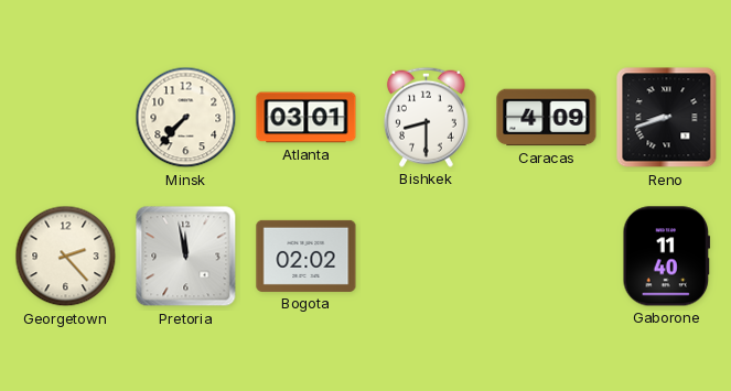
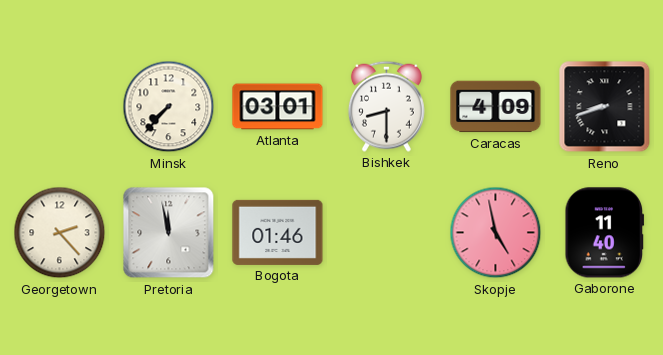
Bogota: 02:02 -> 01:46
Skopje: none -> 4:58
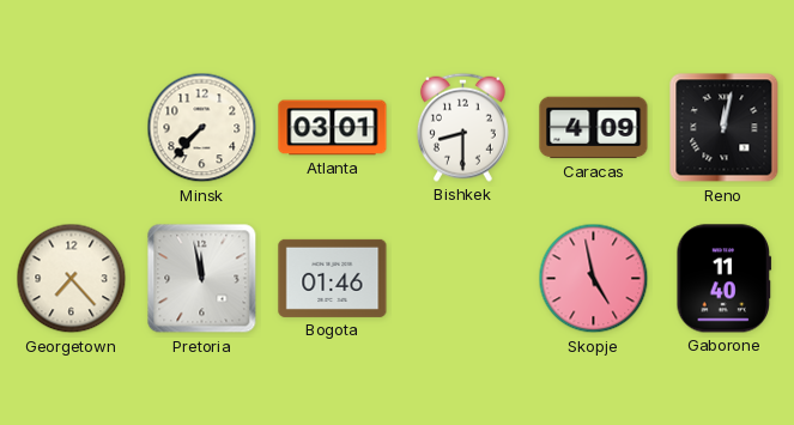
Reno: 8:42 -> 12:02
Georgetown: 2:23 -> 7:23
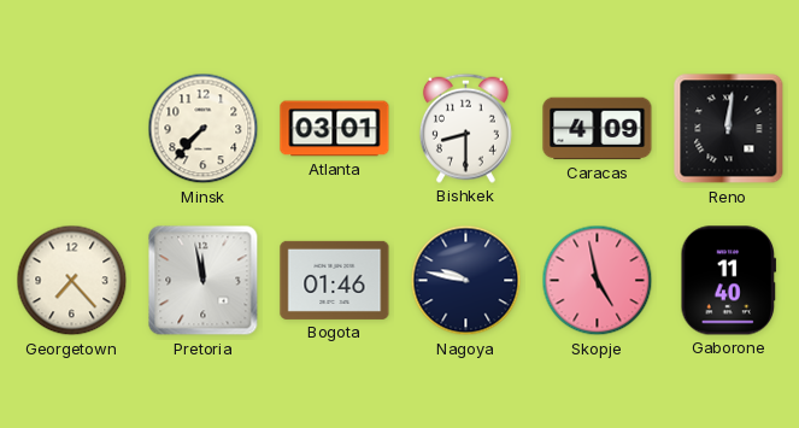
Reno: 12:02 -> 12:01
Nagoya: none -> 9:47
